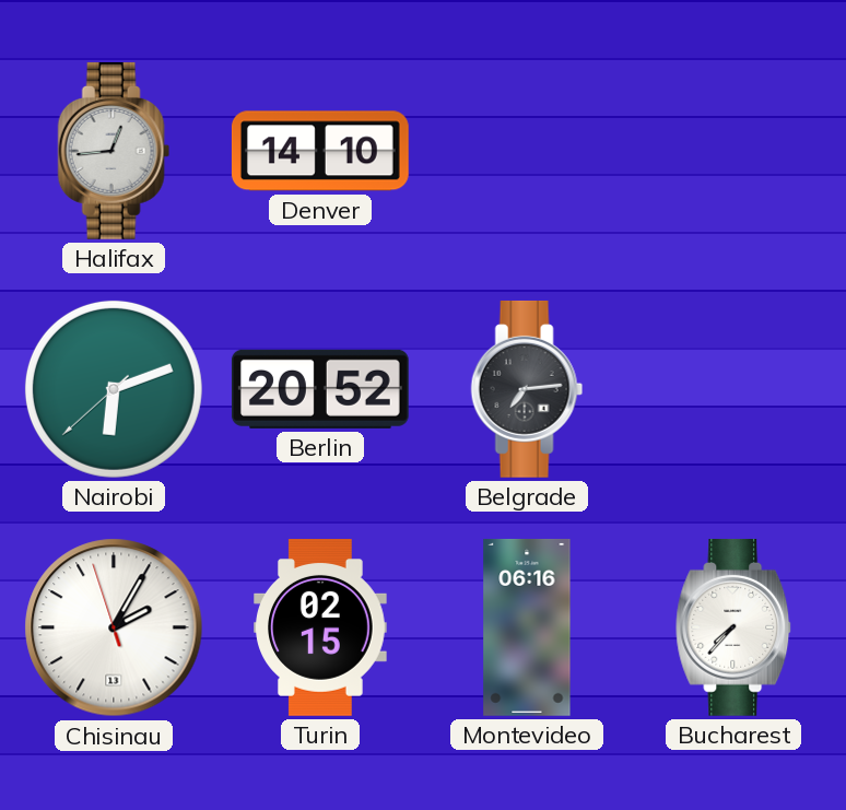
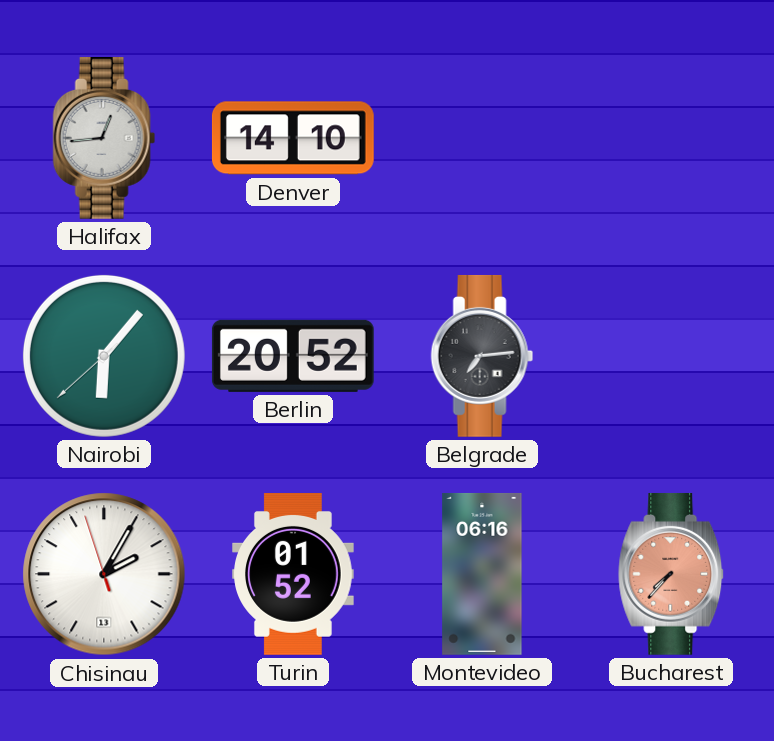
Nairobi: 6:11 -> 6:06
Turin: 02:15 -> 01:52
Bucharest dial: white -> salmon
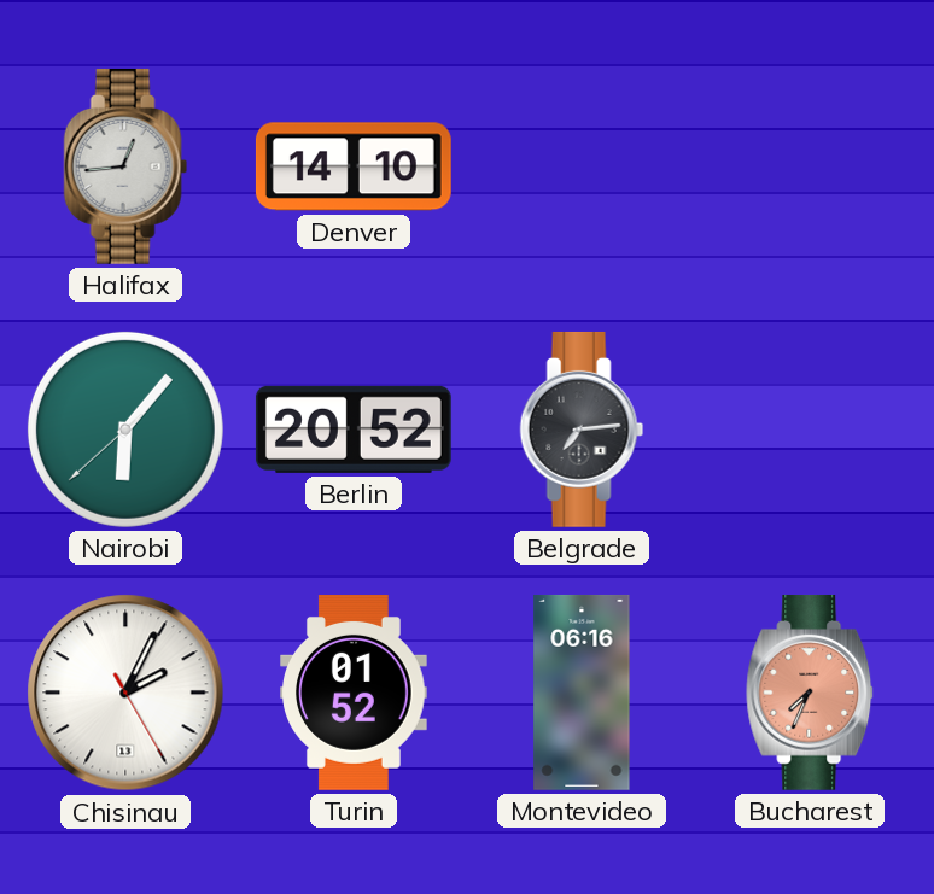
Chisinau: 2:04:57 -> 2:04:25
Bucharest: 7:37 -> 7:34
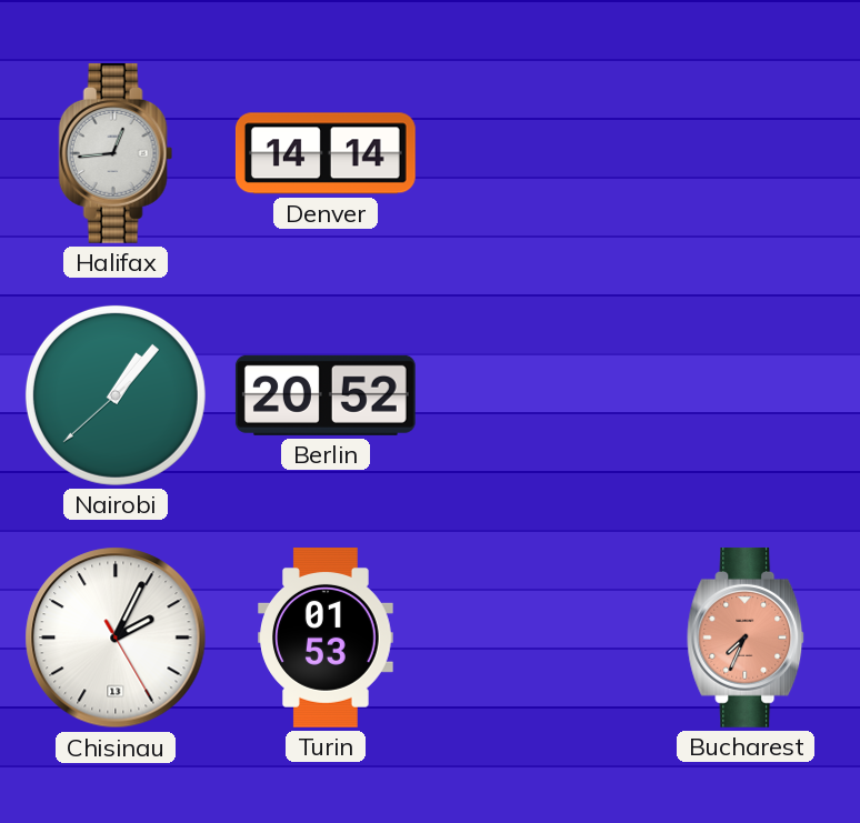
Denver: 14:10 -> 14:14
Nairobi: 6:06 -> 1:06
Belgrade: 7:14 -> none
Turin: 01:52 -> 01:53
Montevideo: 06:16 -> none
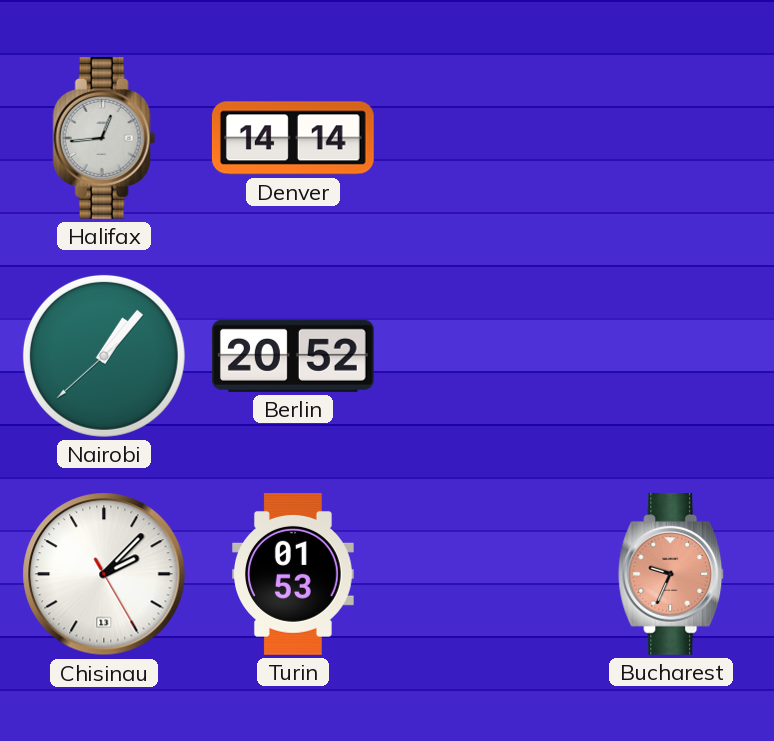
Chisinau: 2:04 -> 2:07
Bucharest: 7:34 -> 9:34
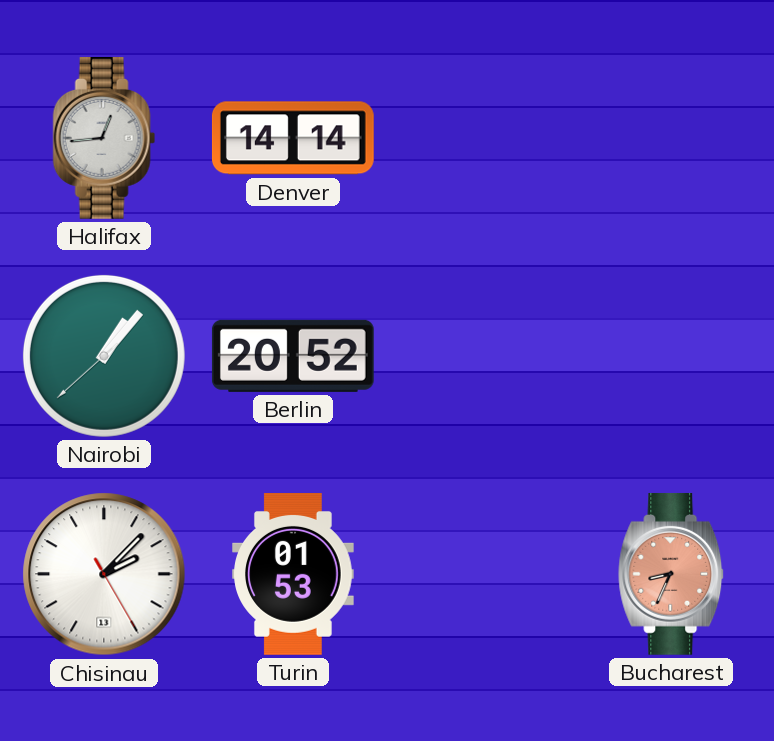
Bucharest: 9:34 -> 8:34
